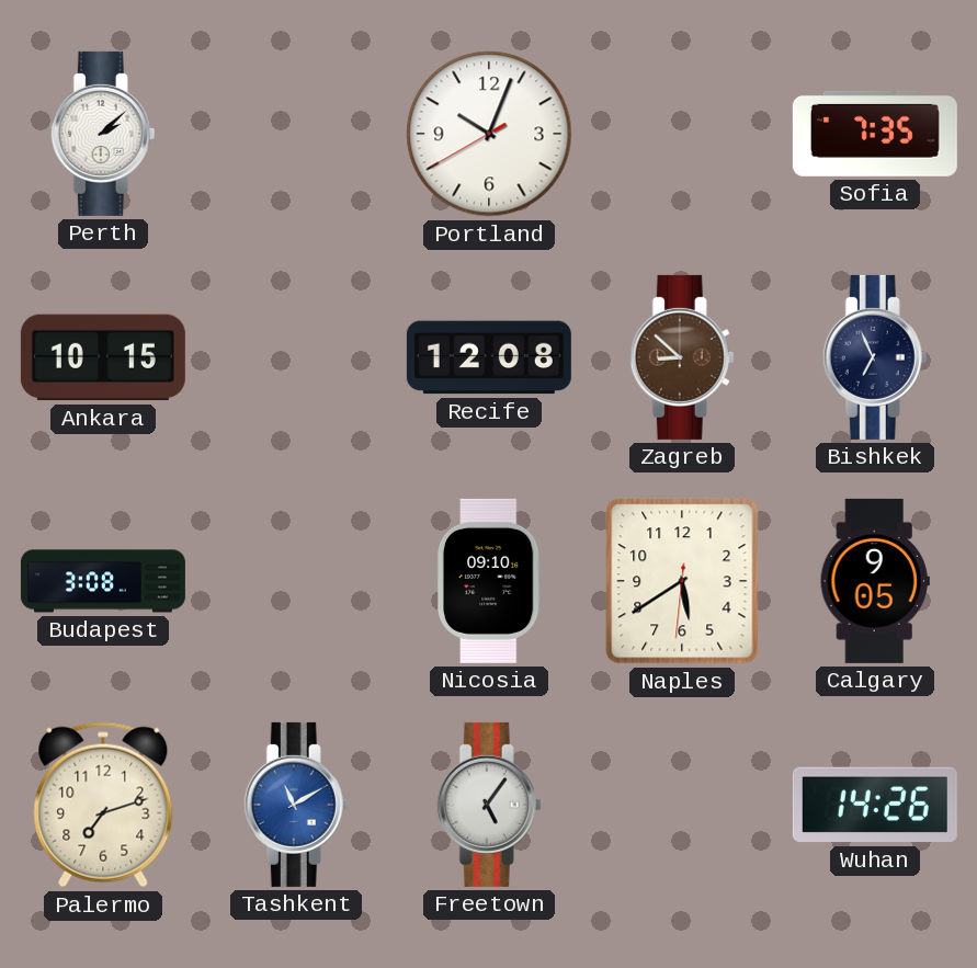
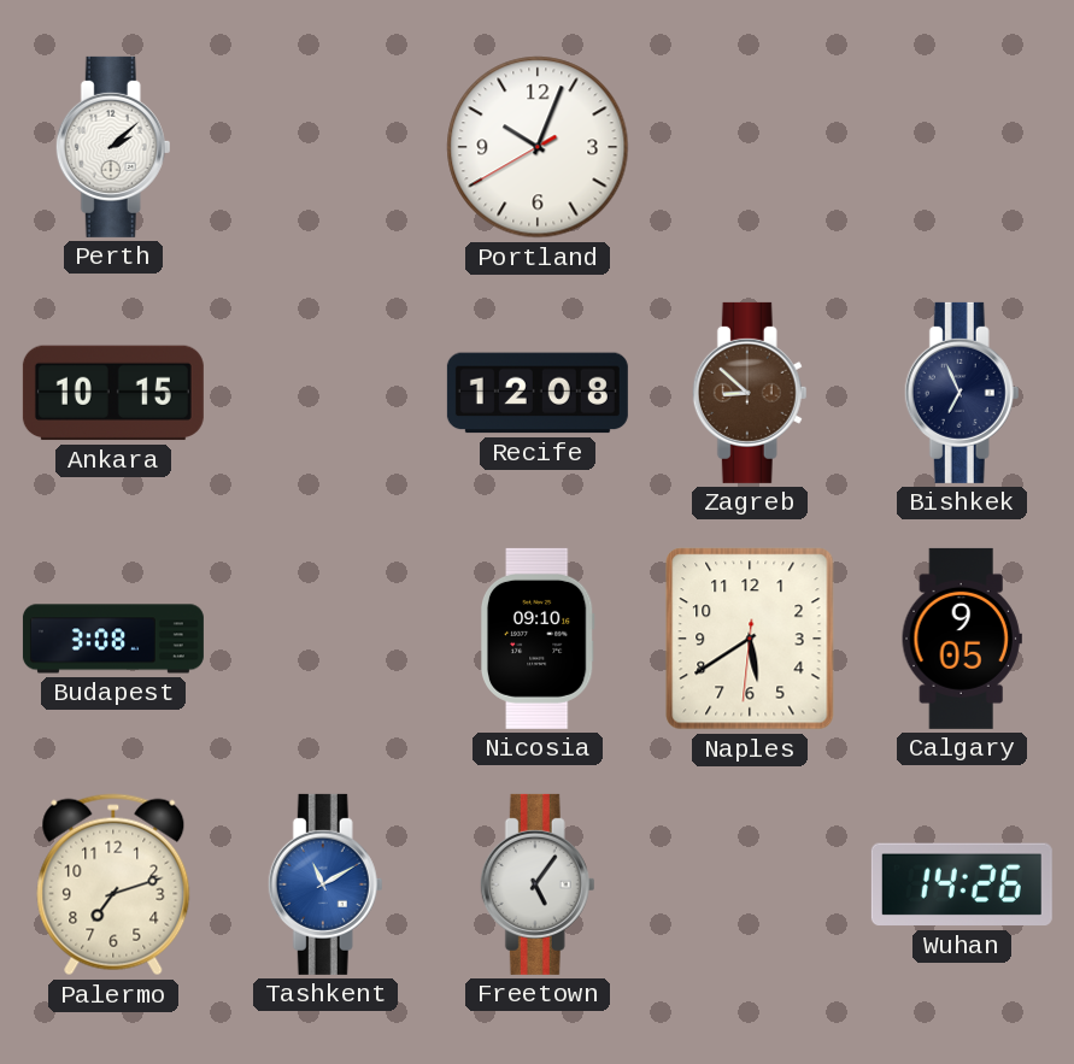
Sofia: 7:35 -> none
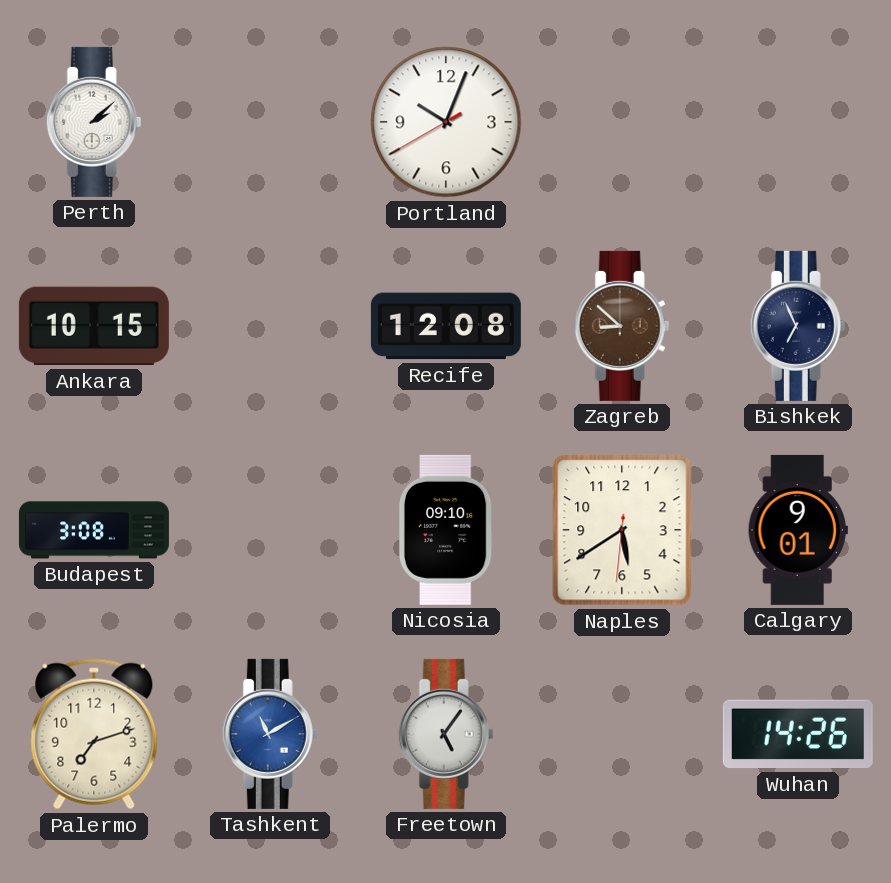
Calgary: 9:05 -> 9:01
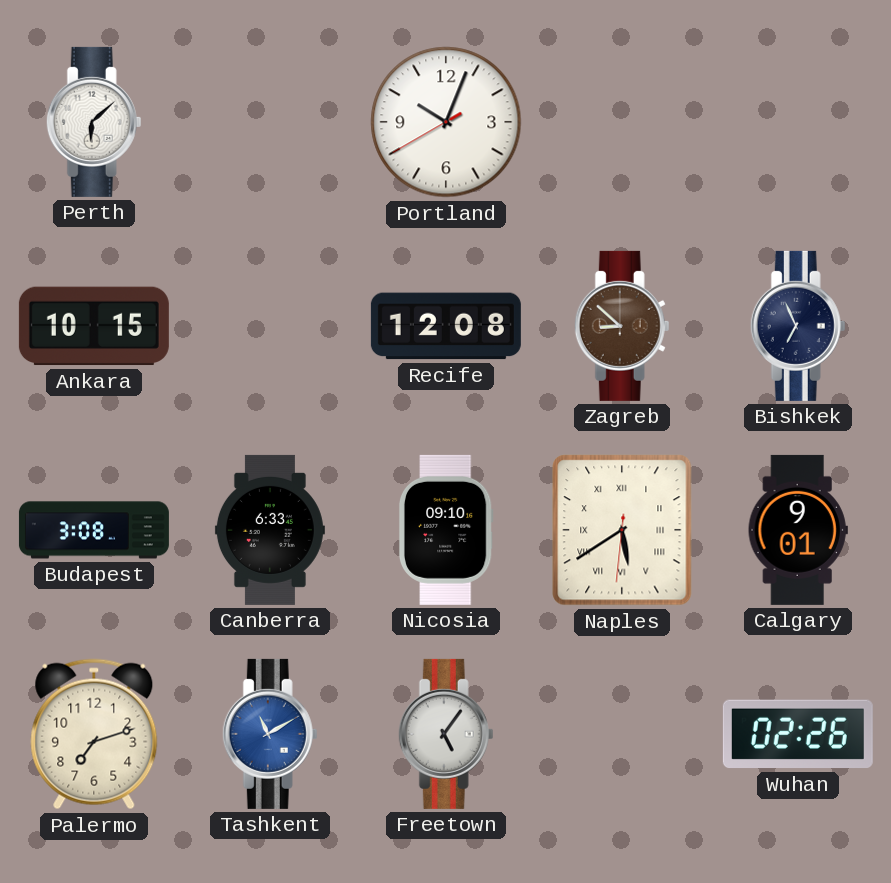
Perth: 2:08 -> 6:08
Canberra: none -> 6:33
Naples numerals: Arabic -> Roman
Wuhan: 14:26 -> 02:26
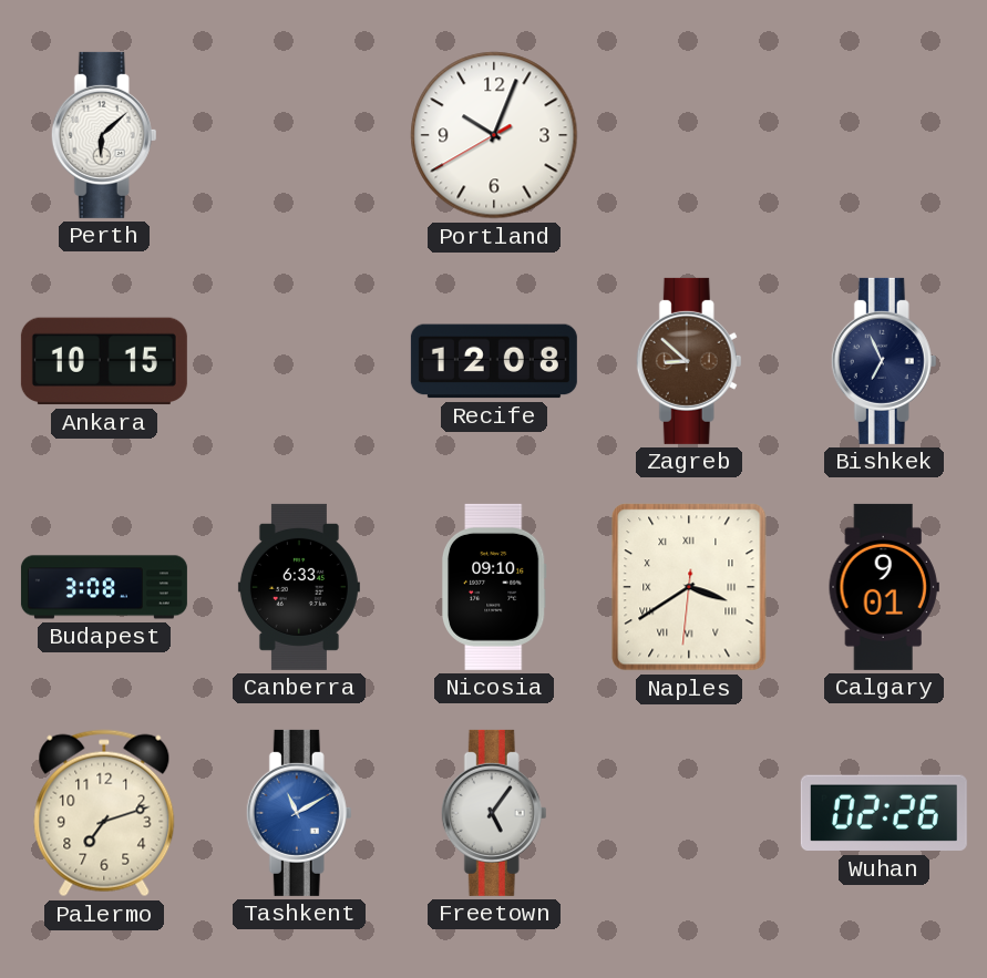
Naples: 5:39 -> 3:39
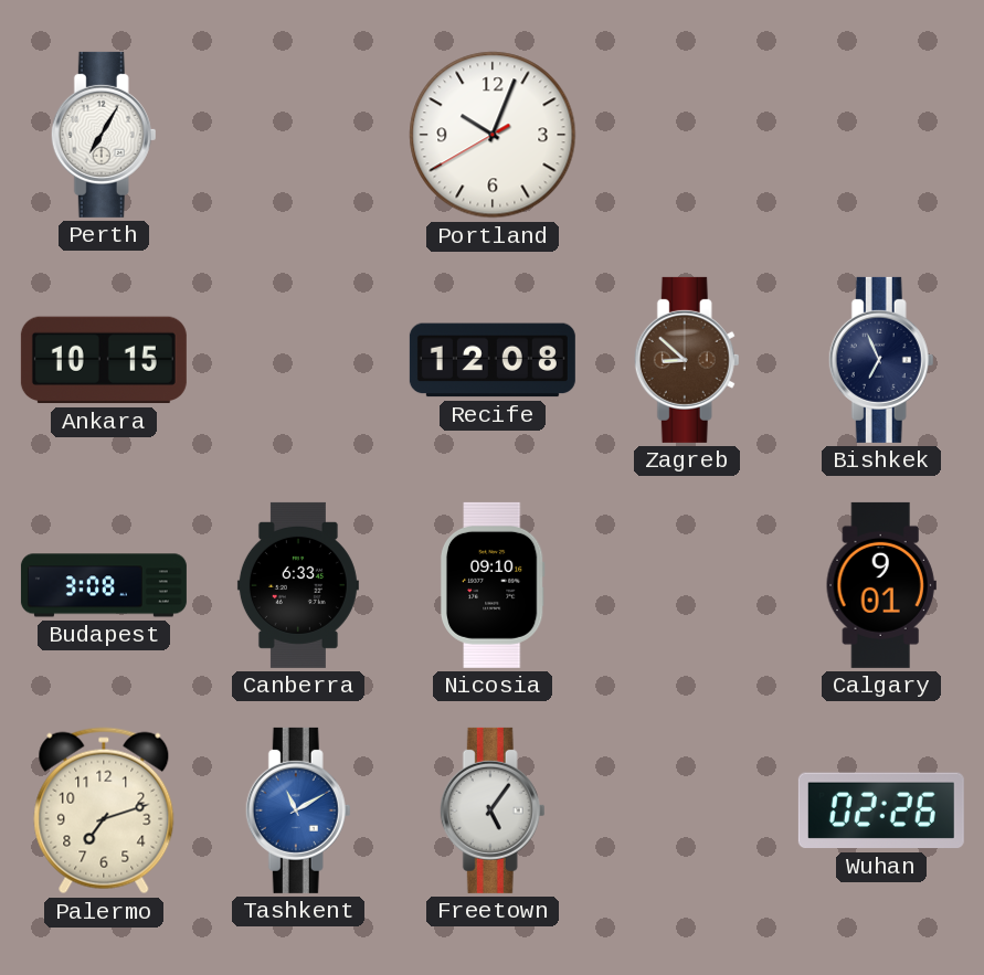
Perth: 6:08 -> 7:05
Naples: 3:39 -> none
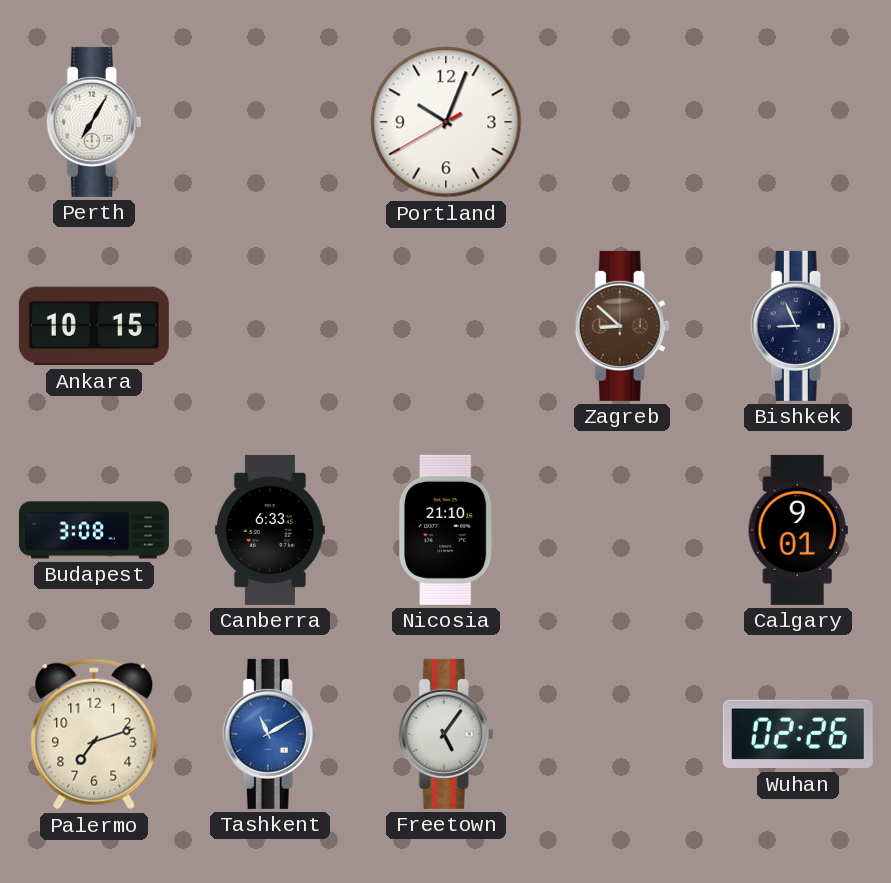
Recife: 12:08 -> none
Bishkek: 6:56 -> 8:56
Nicosia: 09:10 -> 21:10
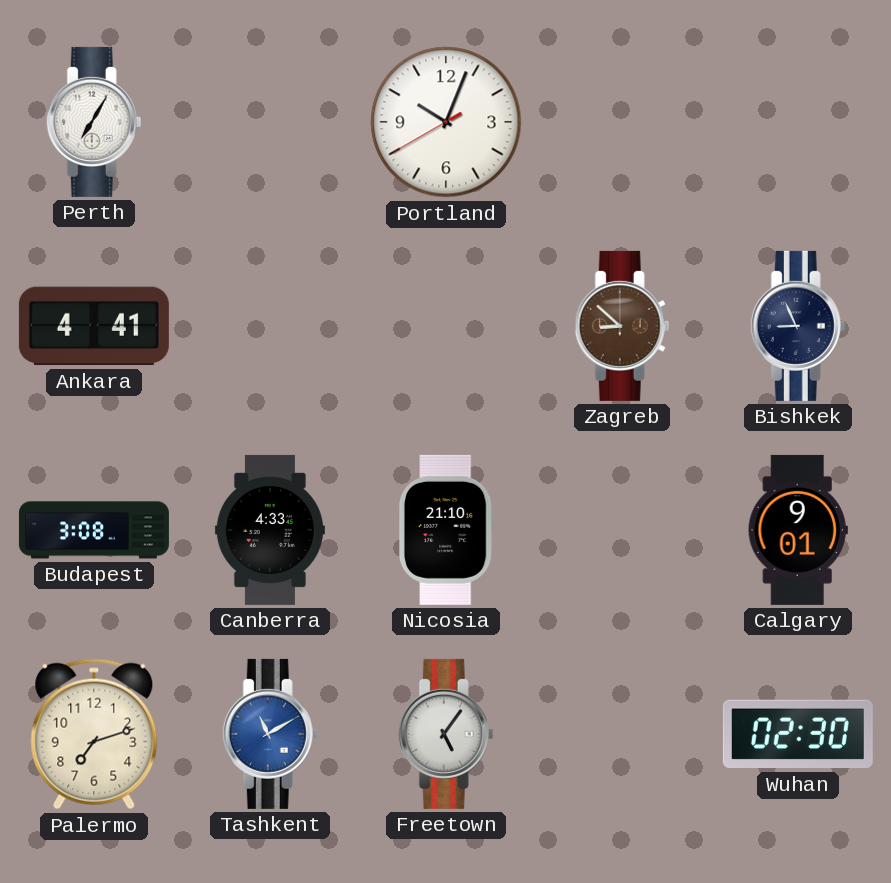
Ankara: 10:15 -> 4:41
Canberra: 6:33 -> 4:33
Wuhan: 02:26 -> 02:30
